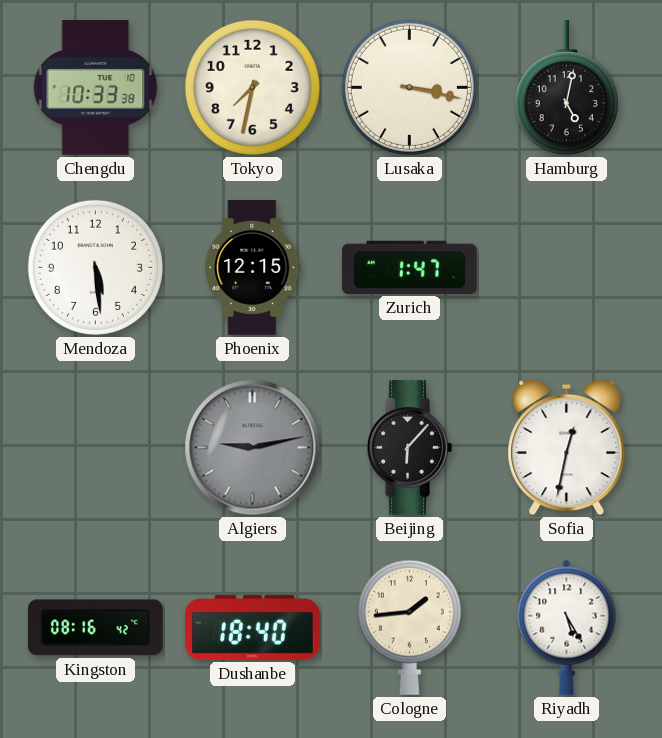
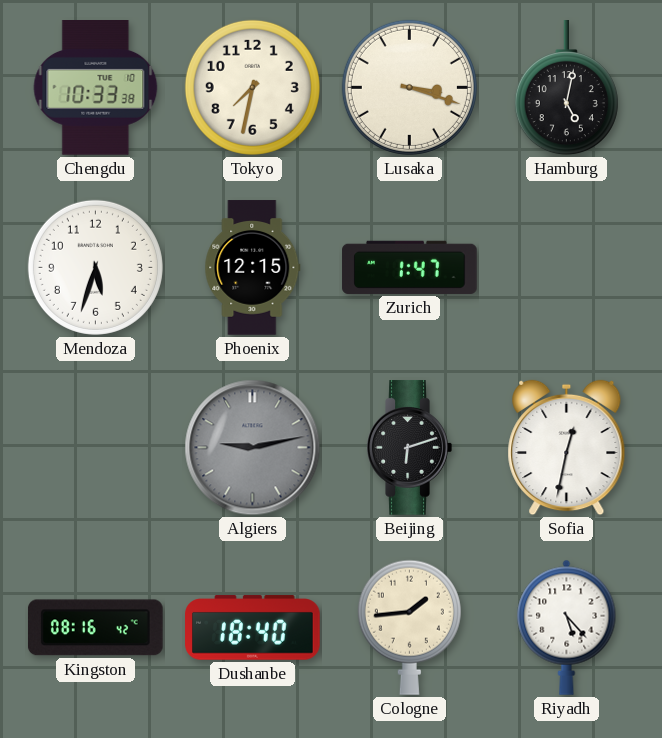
Lusaka: 3:17 -> 3:18
Mendoza: 5:29 -> 5:33
Beijing: 6:07 -> 6:12
Riyadh: 5:25 -> 5:23
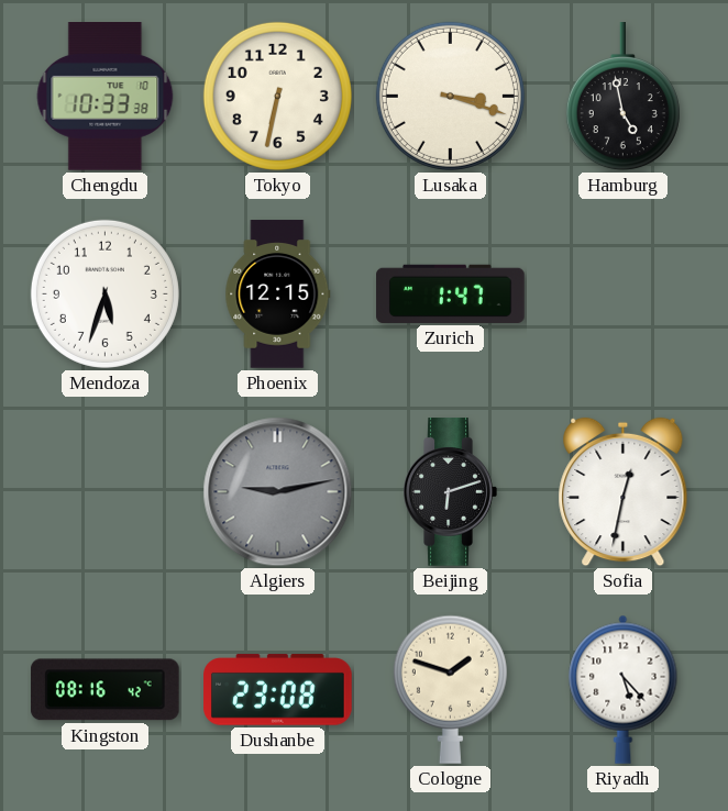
Tokyo: 7:32 -> 6:32
Hamburg: 5:02 -> 4:58
Dushanbe: 18:40 -> 23:08
Cologne: 1:44 -> 1:48
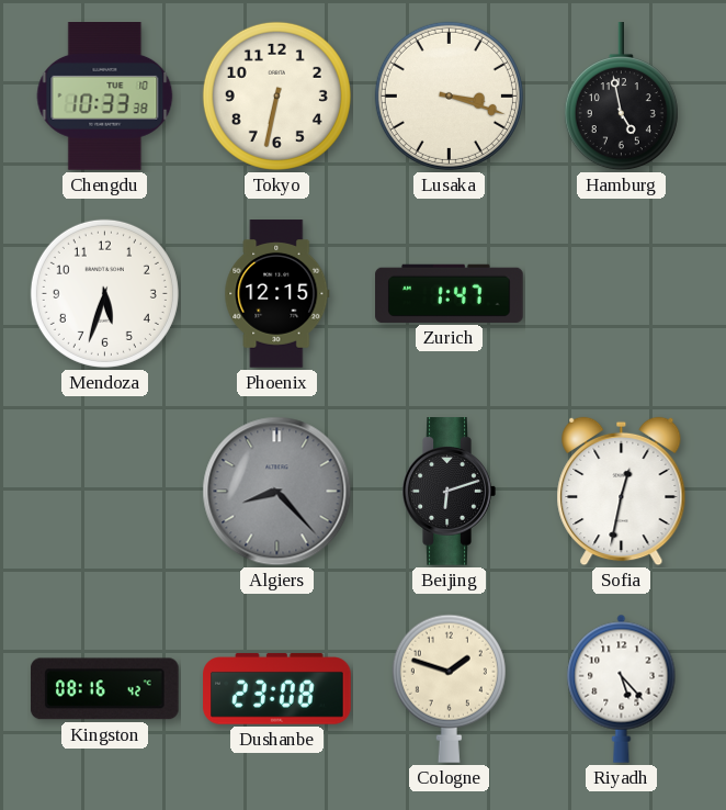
Algiers: 9:13 -> 8:23
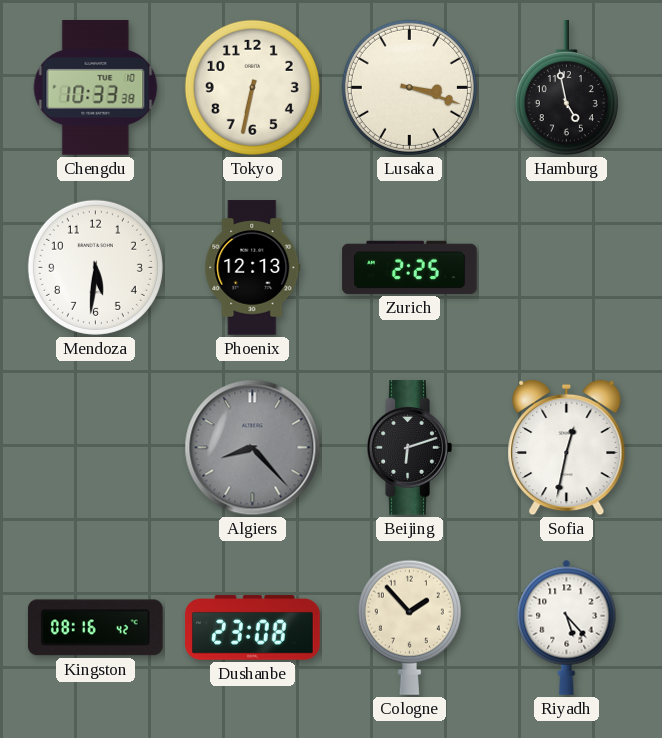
Mendoza: 5:33 -> 5:31
Phoenix: 12:15 -> 12:13
Zurich: 1:47 -> 2:25
Cologne: 1:48 -> 1:53
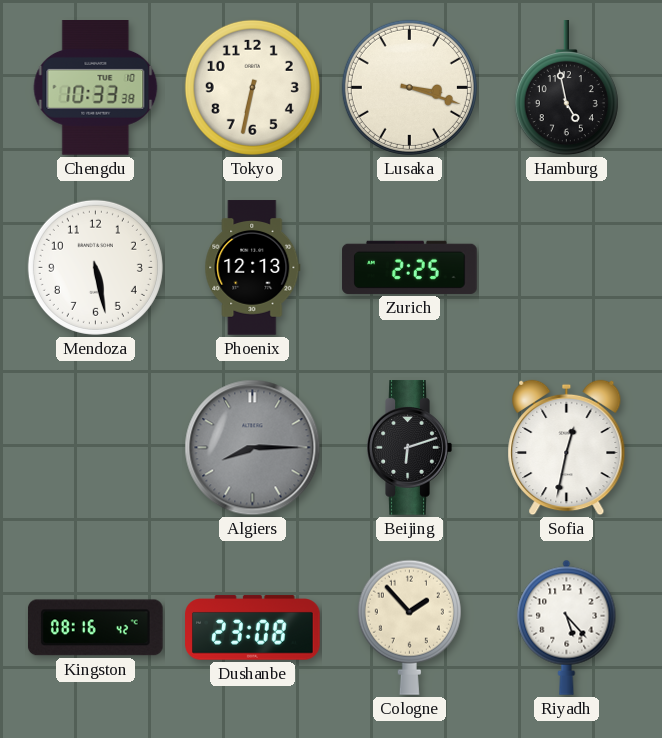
Mendoza: 5:31 -> 5:28
Algiers: 8:23 -> 8:15
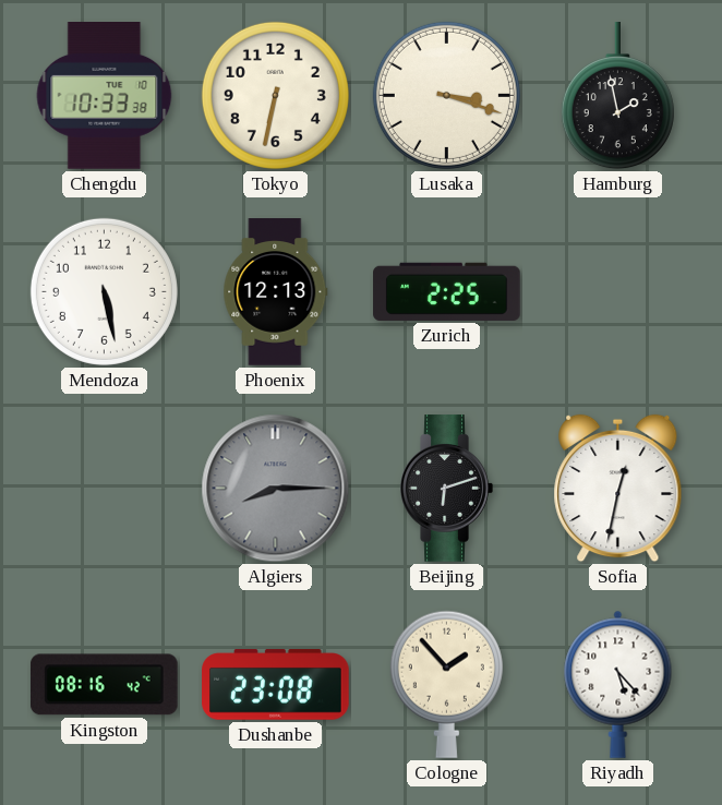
Hamburg: 4:58 -> 1:58
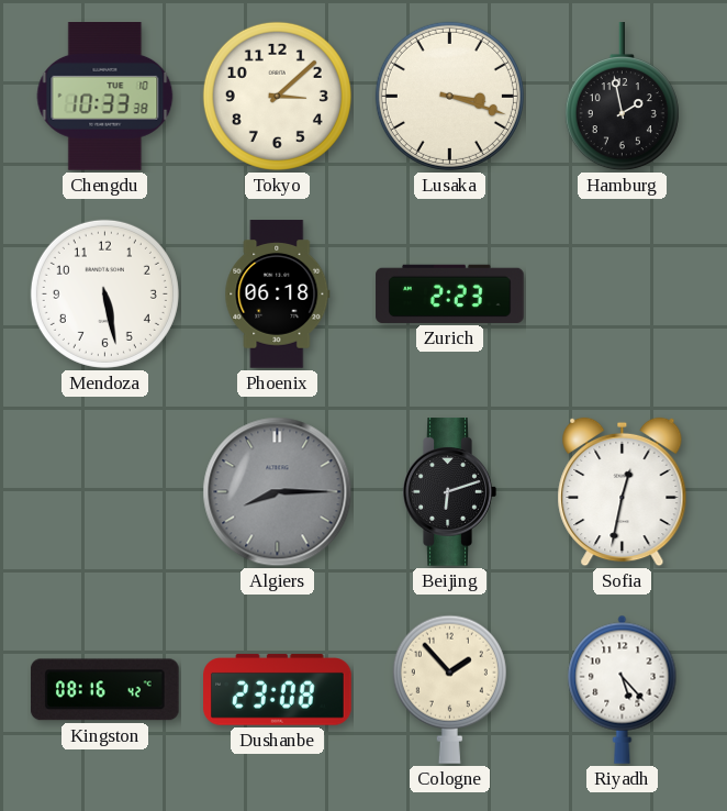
Tokyo: 6:32 -> 3:08
Phoenix: 12:13 -> 06:18
Zurich: 2:25 -> 2:23
